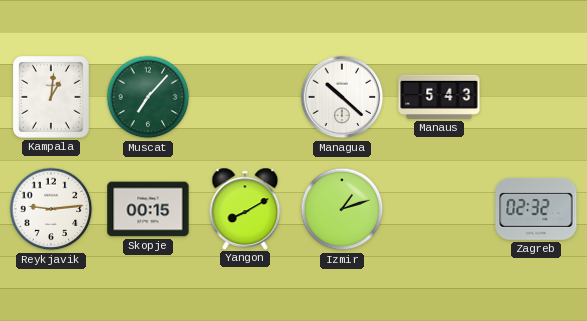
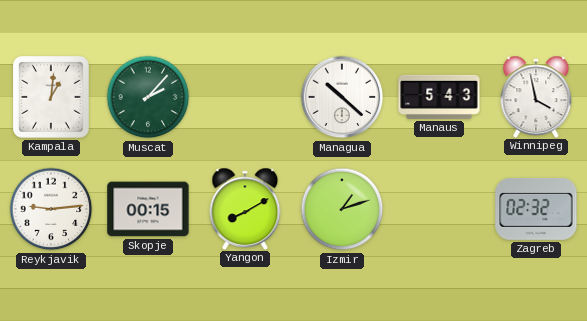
Muscat: 7:07 -> 2:07
Winnipeg: none -> 3:58
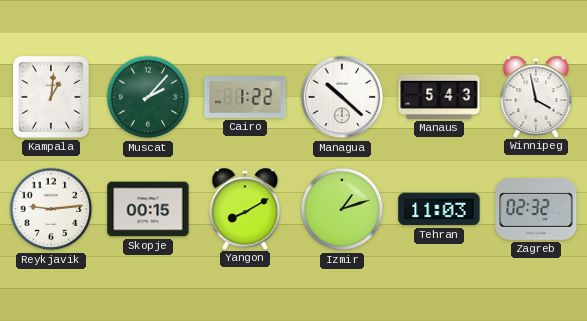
Cairo: none -> 1:22
Tehran: none -> 11:03
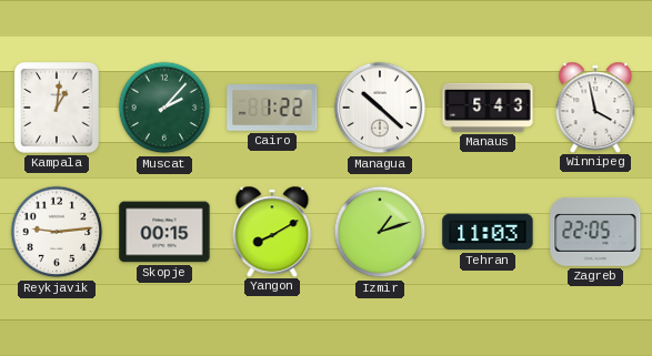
Zagreb: 02:32 -> 22:05
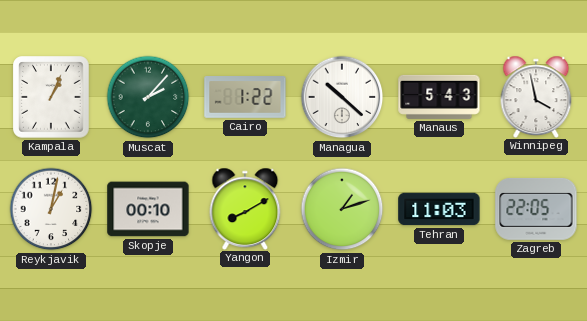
Kampala: 1:01 -> 1:04
Reykjavik: 9:14 -> 1:02
Skopje: 00:15 -> 00:10
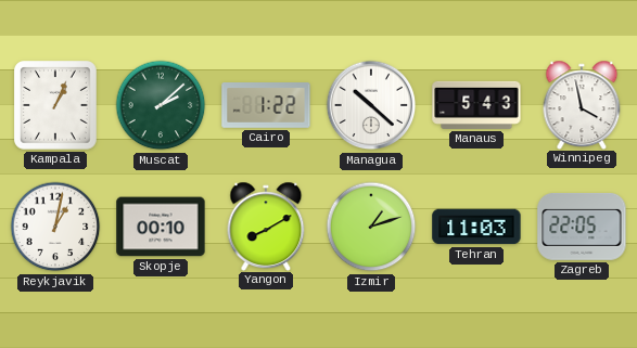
Muscat: 2:07 -> 2:08
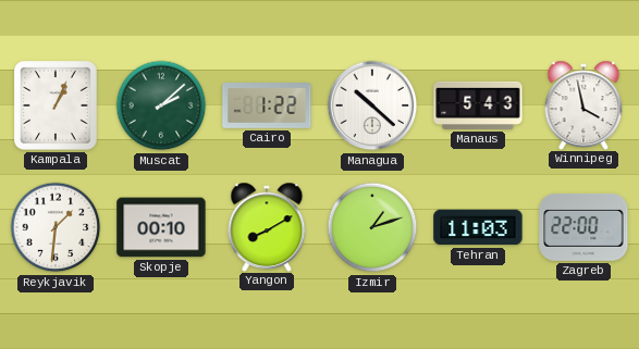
Reykjavik: 1:02 -> 1:31
Zagreb: 22:05 -> 22:00
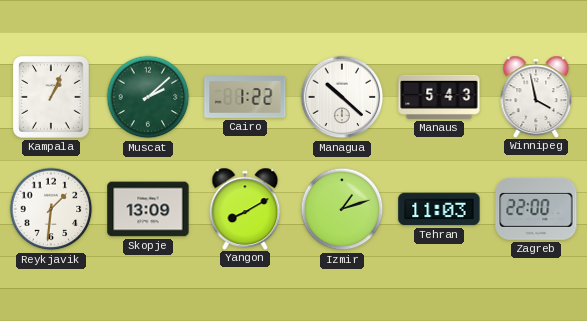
Skopje: 00:10 -> 13:09
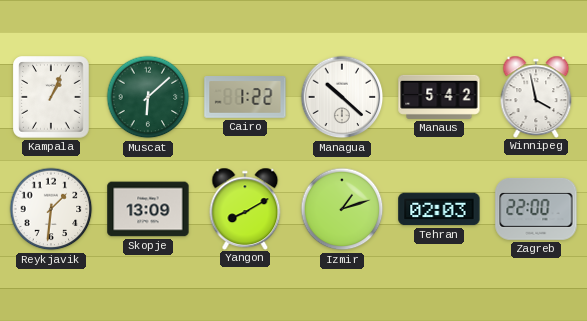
Muscat: 2:08 -> 6:08
Manaus: 5:43 -> 5:42
Tehran: 11:03 -> 02:03
